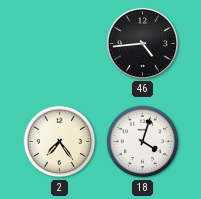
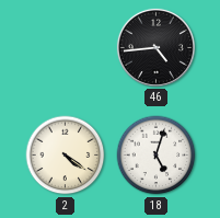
2: 7:24 -> 4:21
18: 4:03 -> 5:03
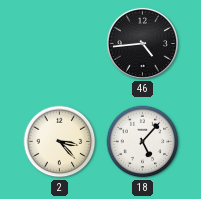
2: 4:21 -> 3:23
18: 5:03 -> 5:07
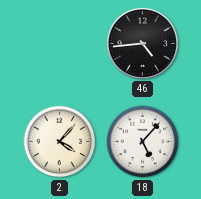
2: 3:23 -> 4:07
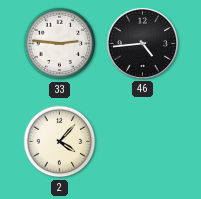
33: none -> 2:46
18: 5:07 -> none
